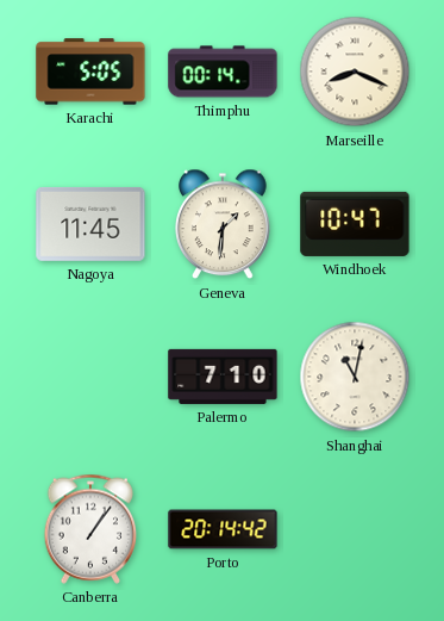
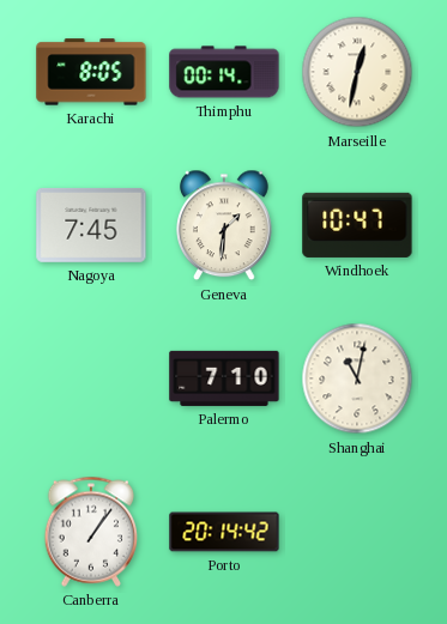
Karachi: 5:05 -> 8:05
Marseille: 8:19 -> 12:32
Nagoya: 11:45 -> 7:45
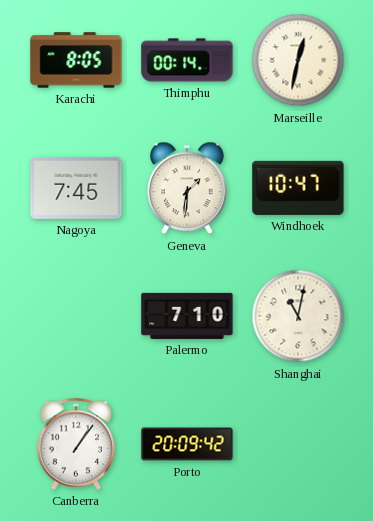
Porto: 20:14 -> 20:09
